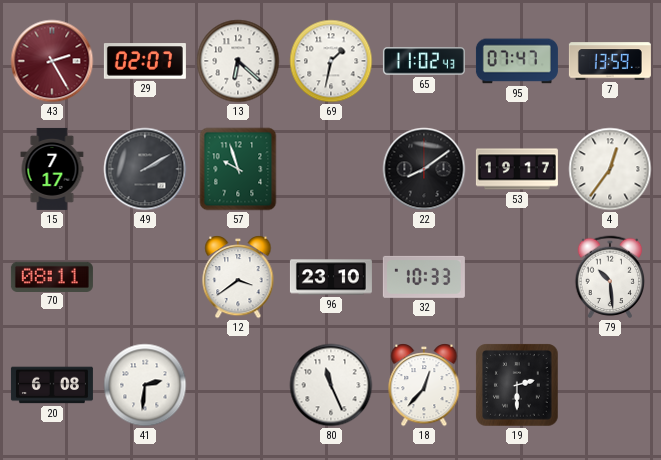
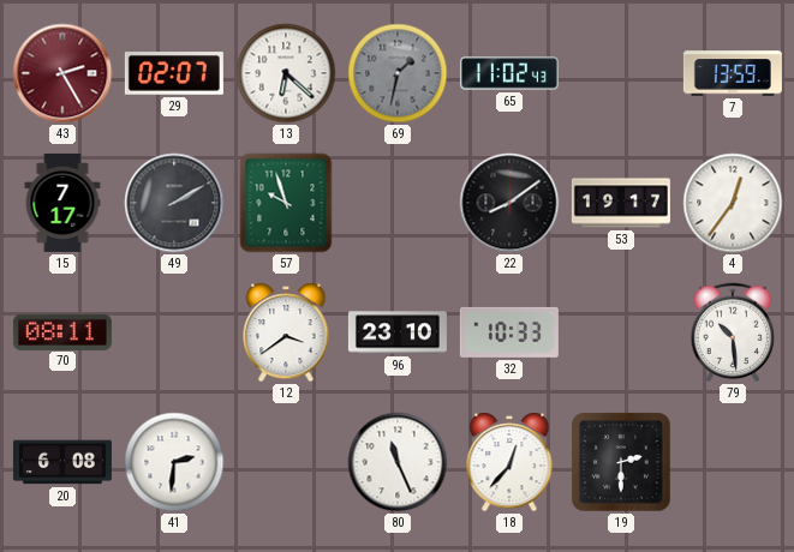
69 dial: white -> grey
95: 07:47 -> none
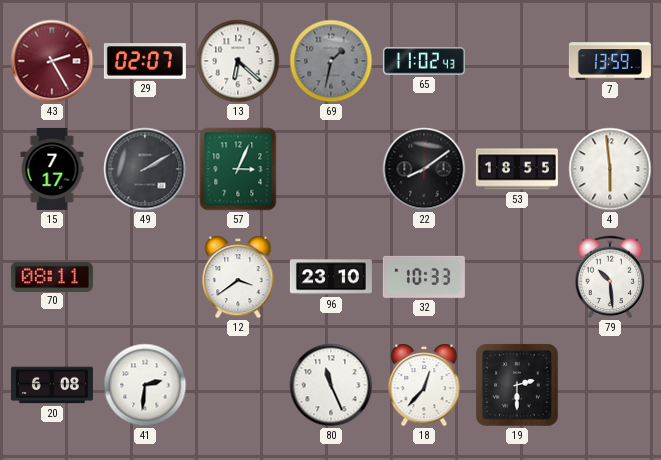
57: 9:57 -> 3:04
53: 19:17 -> 18:55
4: 12:36 -> 5:59
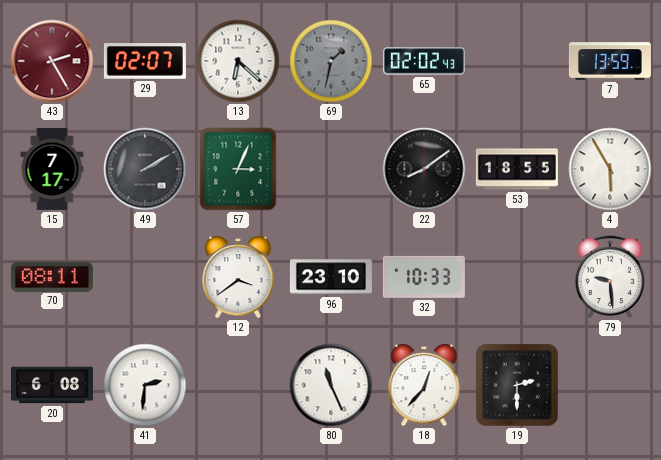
65: 11:02 -> 02:02
4: 5:59 -> 5:55
79: 10:29 -> 9:29
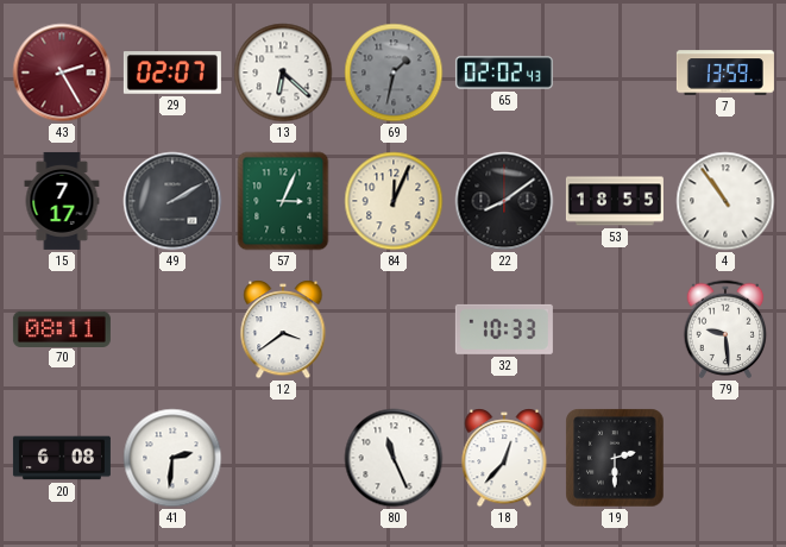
84: none -> 12:04
4: 5:55 -> 10:54
96: 23:10 -> none
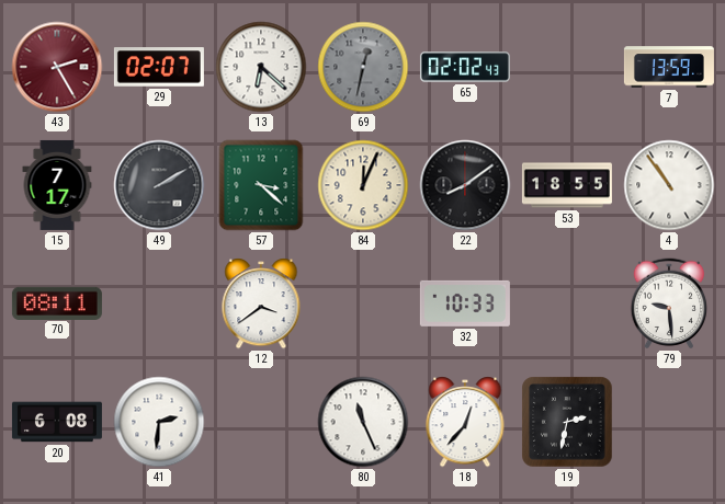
69: 1:32 -> 12:32
57: 3:04 -> 3:22
19: 2:30 -> 2:32
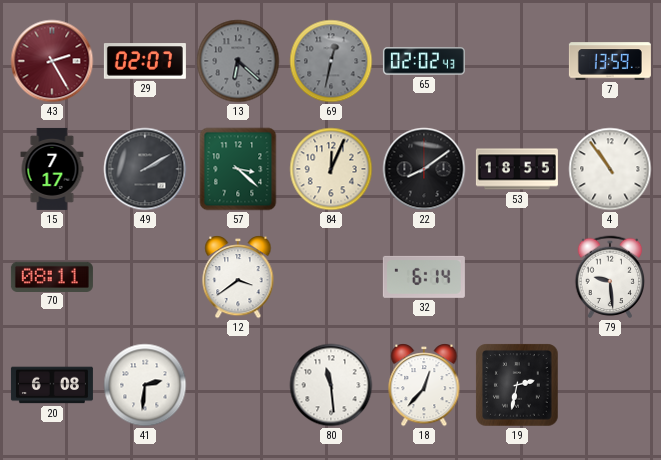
13 dial: white -> grey
32: 10:33 -> 6:14
80: 11:26 -> 11:29
